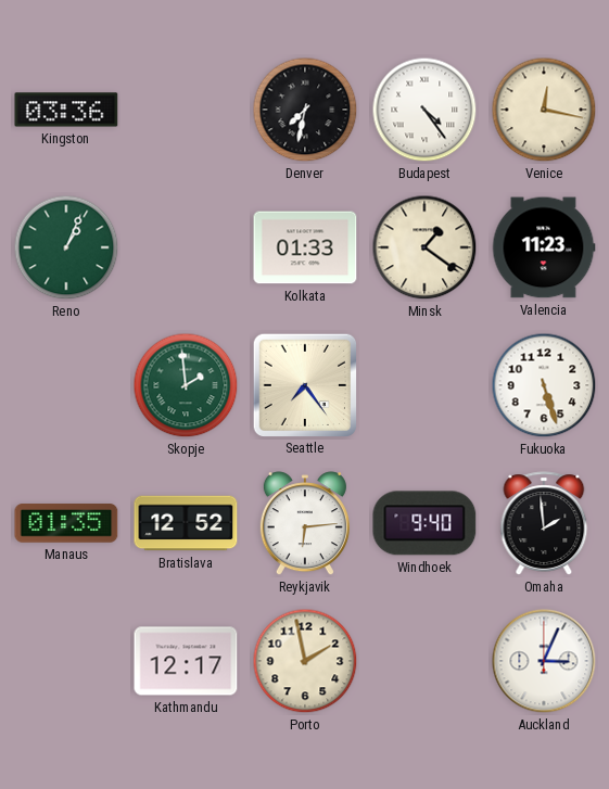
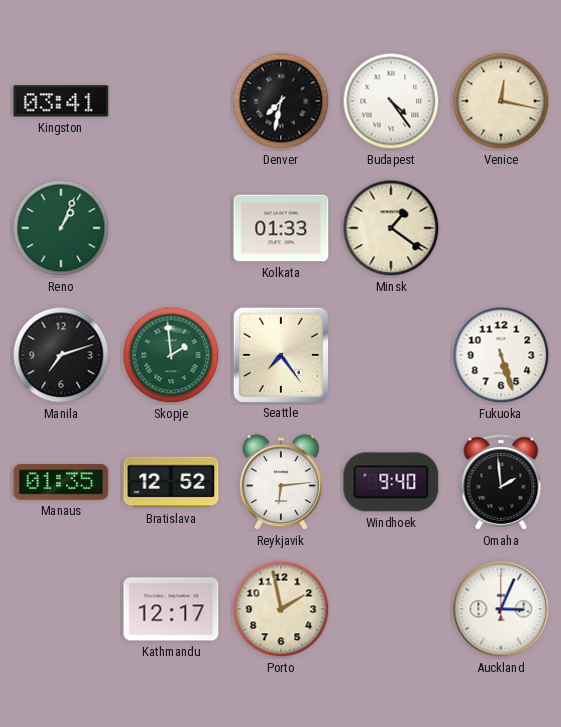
Kingston: 03:36 -> 03:41
Valencia: 11:23 -> none
Manila: none -> 7:12
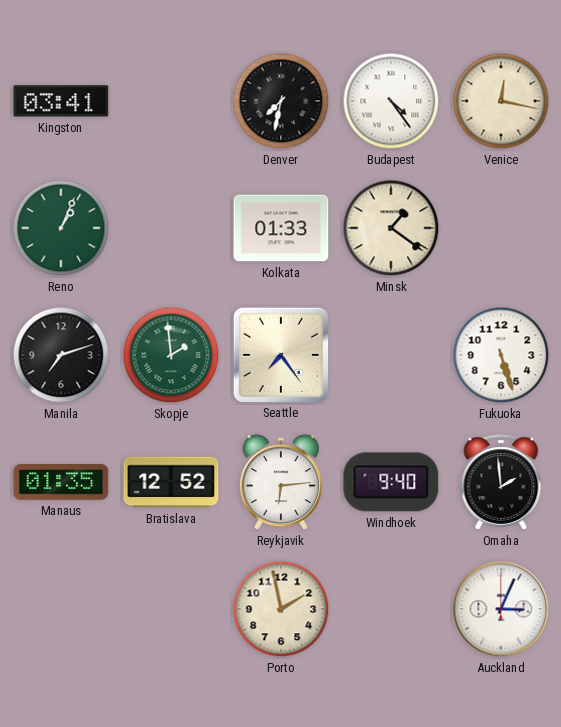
Kathmandu: 12:17 -> none
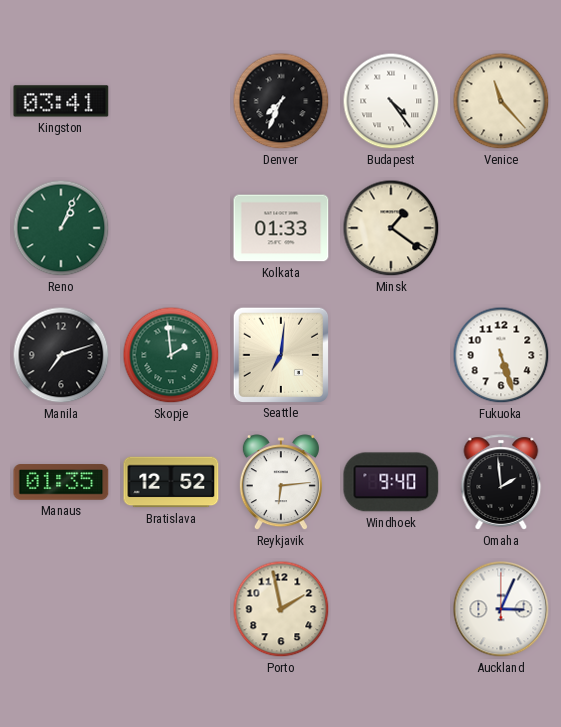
Denver: 7:32 -> 7:34
Venice: 12:17 -> 11:23
Seattle: 7:24 -> 7:01
